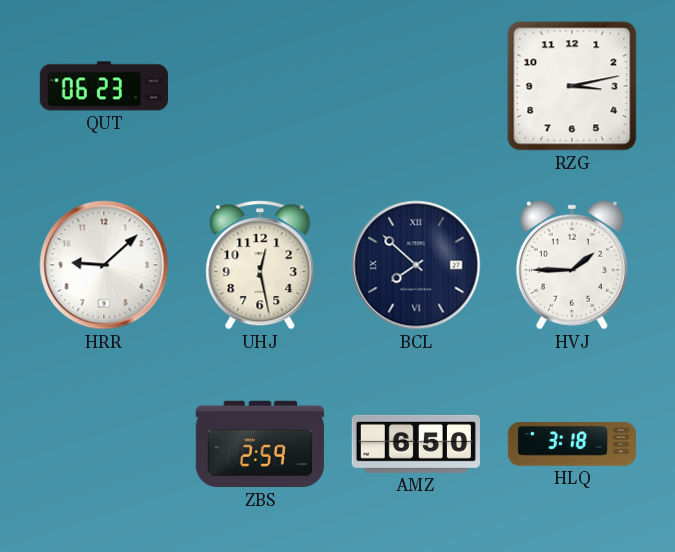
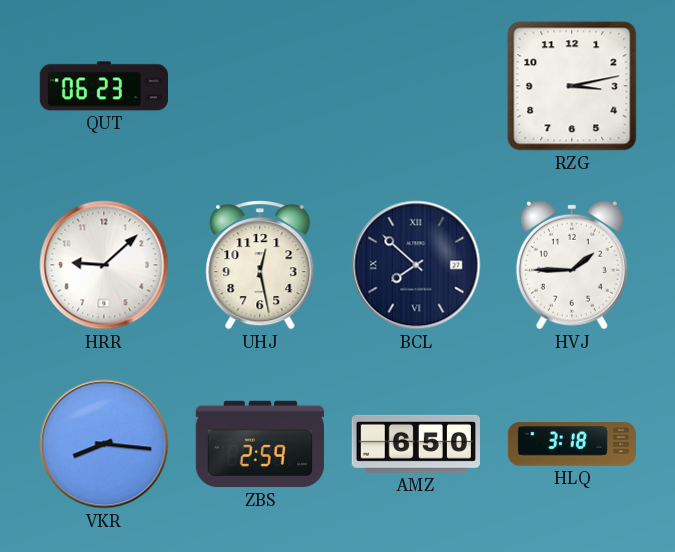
VKR: none -> 8:16
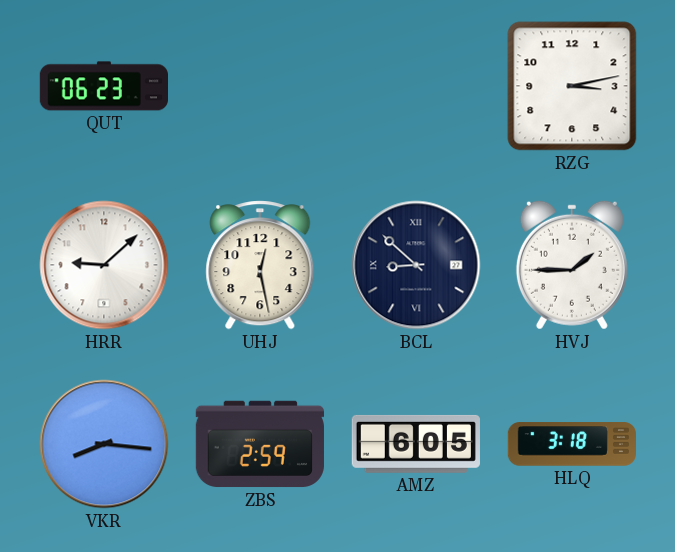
BCL: 7:52 -> 8:52
AMZ: 6:50 -> 6:05
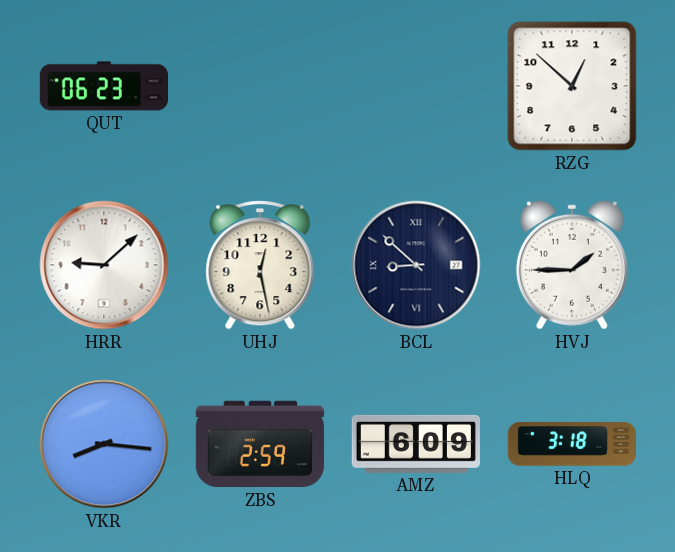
RZG: 3:13 -> 12:52
AMZ: 6:05 -> 6:09
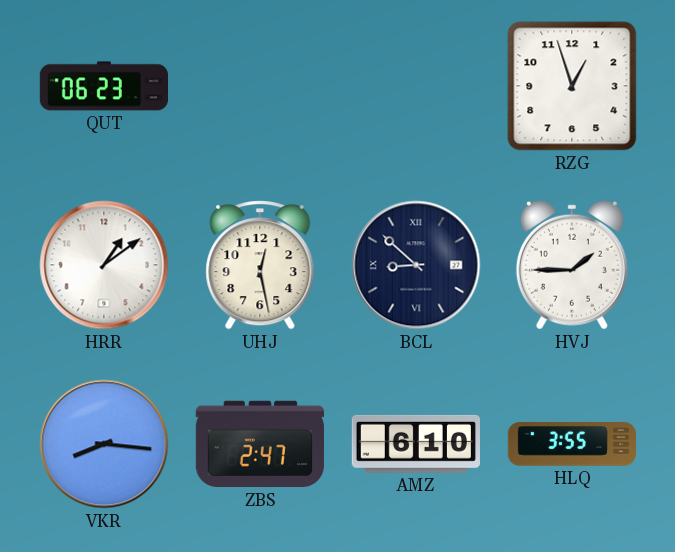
RZG: 12:52 -> 12:57
HRR: 9:08 -> 1:09
ZBS: 2:59 -> 2:47
AMZ: 6:09 -> 6:10
HLQ: 3:18 -> 3:55
